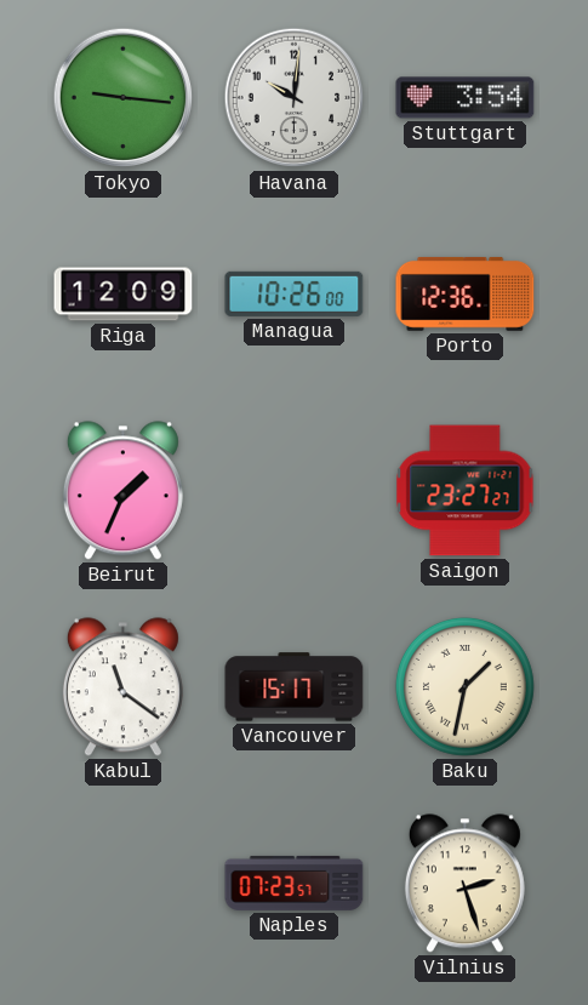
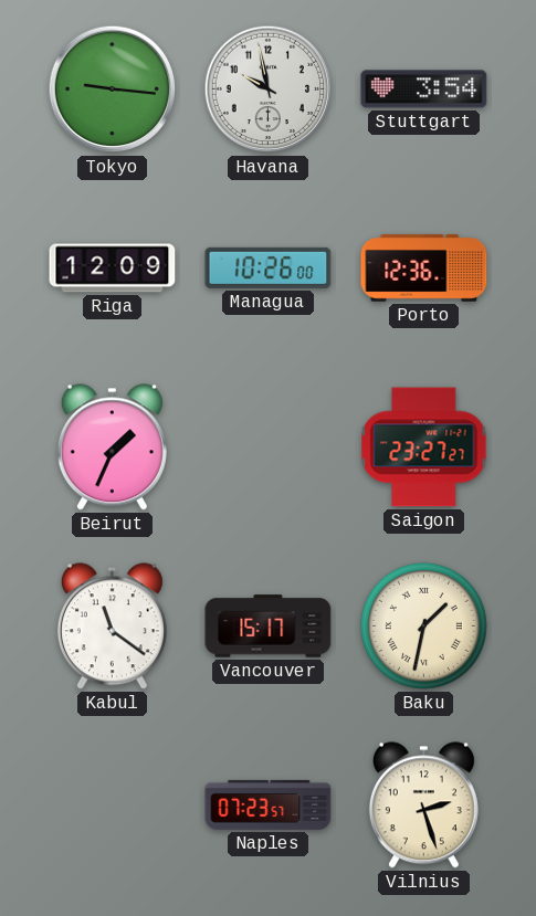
Havana: 10:01 -> 9:58
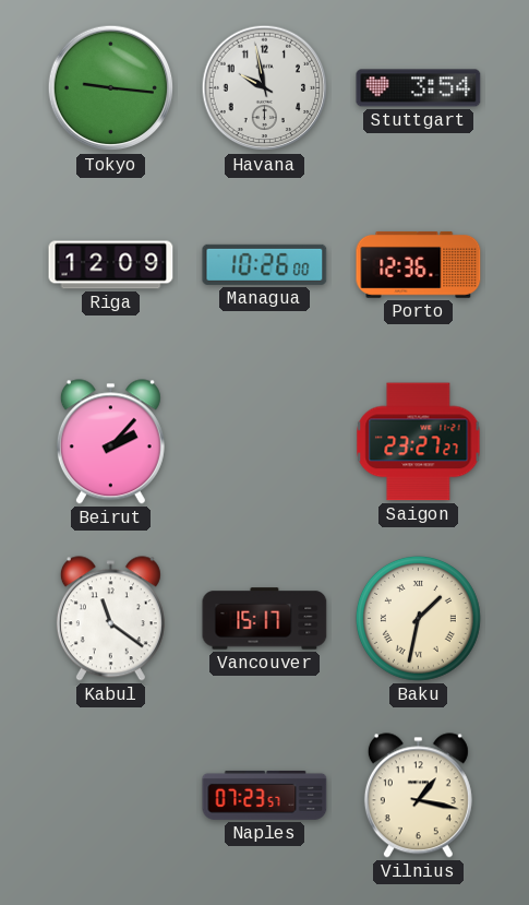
Beirut: 1:34 -> 2:07
Vilnius: 2:27 -> 1:17
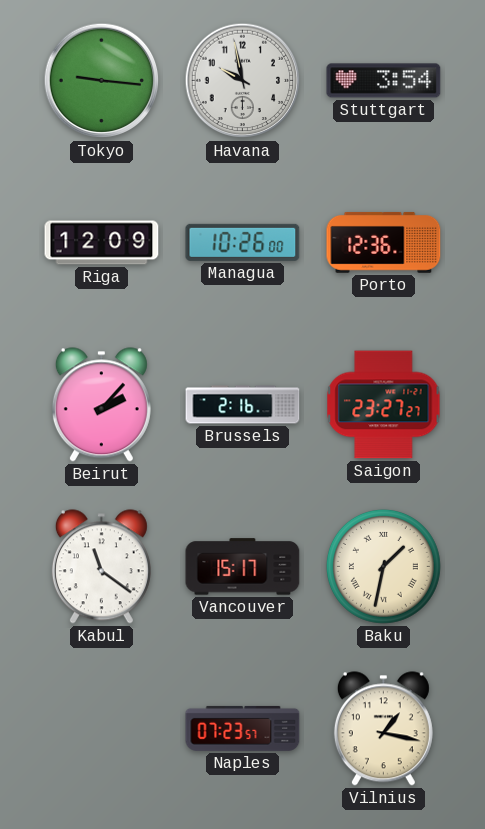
Brussels: none -> 2:16
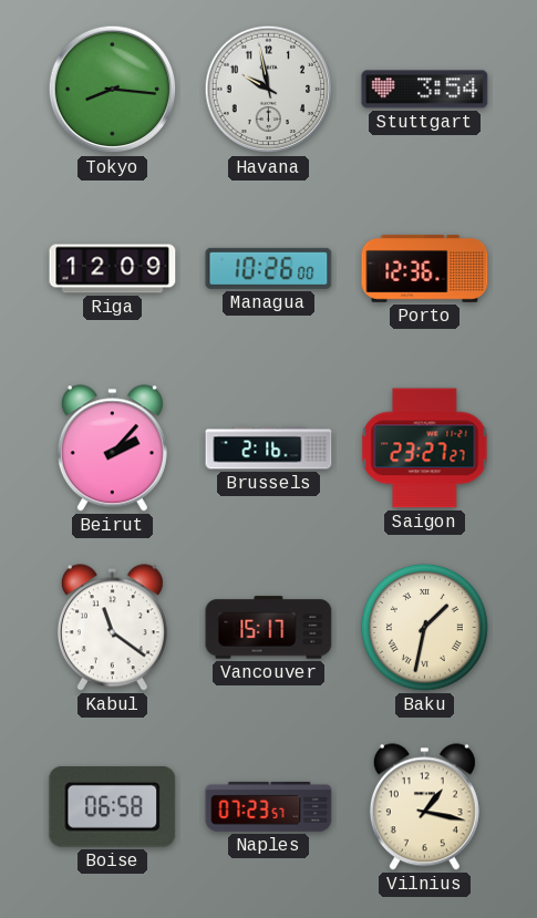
Tokyo: 9:16 -> 8:16
Boise: none -> 06:58
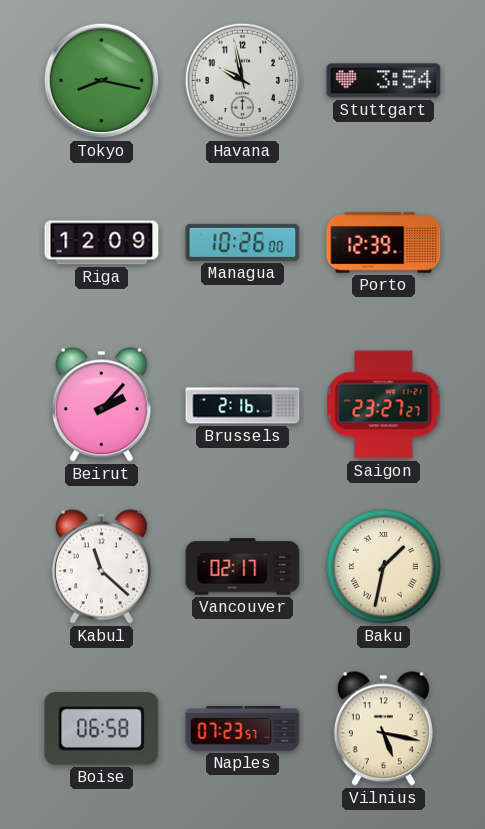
Tokyo: 8:16 -> 8:17
Porto: 12:36 -> 12:39
Kabul: 11:21 -> 11:22
Vancouver: 15:17 -> 02:17
Vilnius: 1:17 -> 5:17
